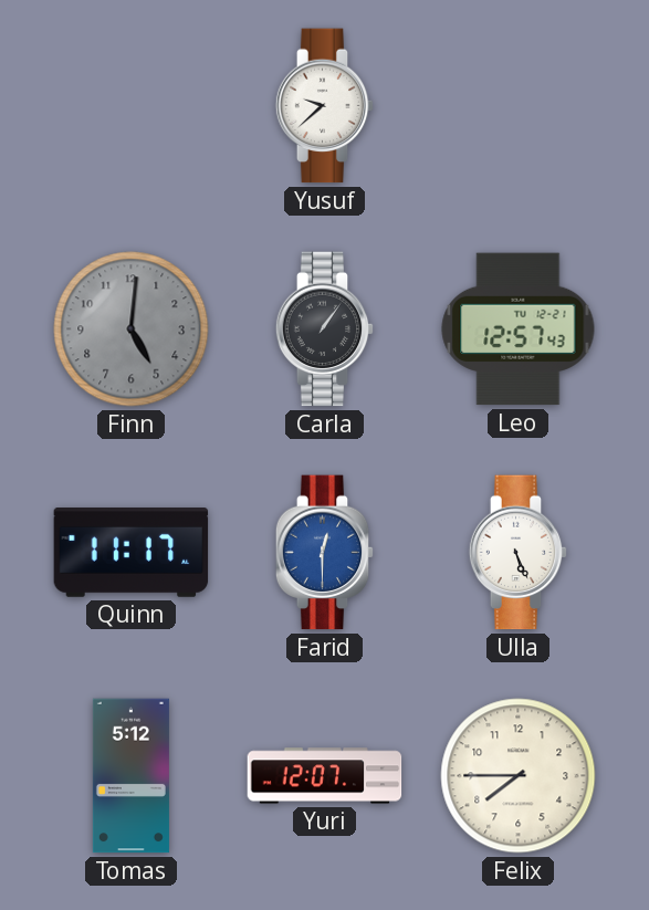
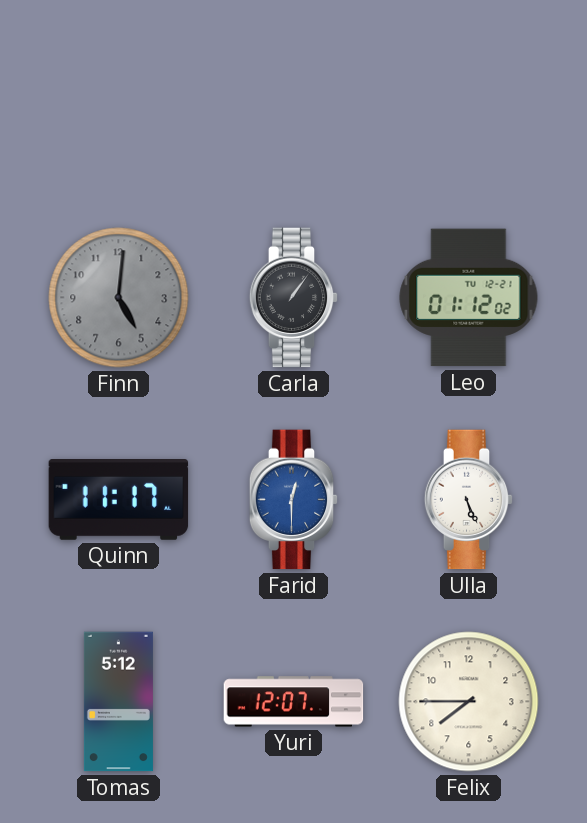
Yusuf: 9:38 -> none
Leo: 12:57 -> 01:12
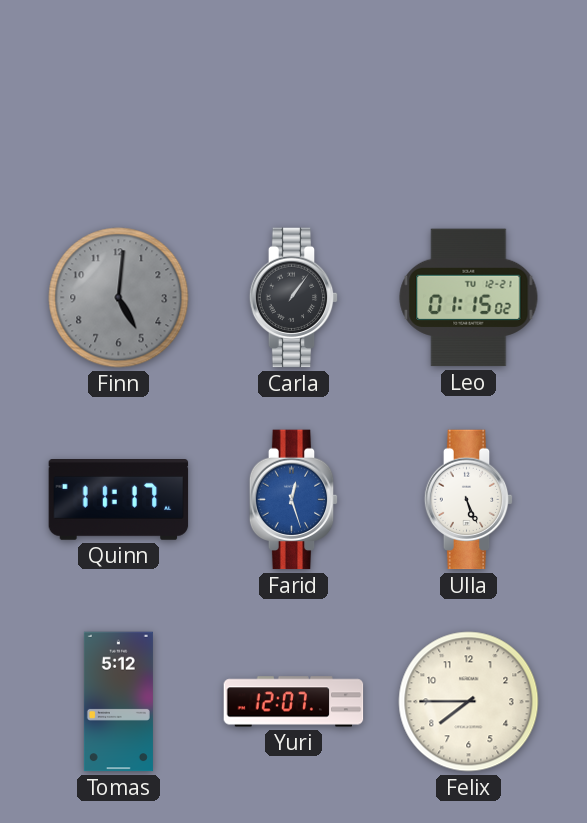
Leo: 01:12 -> 01:15
Farid: 12:30 -> 12:27
